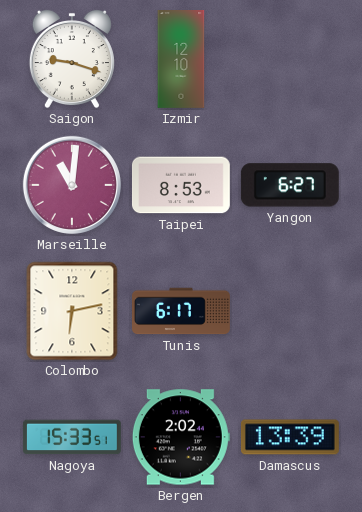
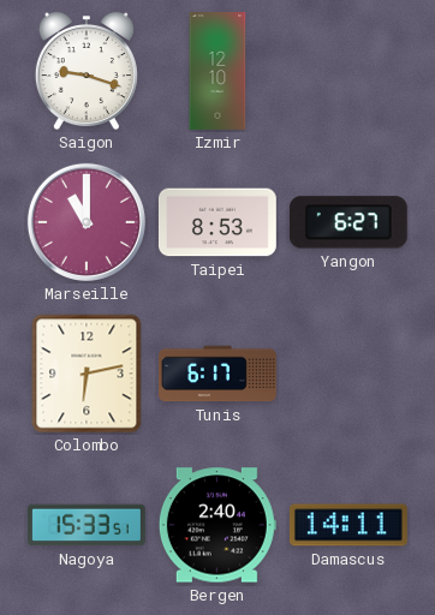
Marseille: 11:01 -> 11:00
Bergen: 2:02 -> 2:40
Damascus: 13:39 -> 14:11
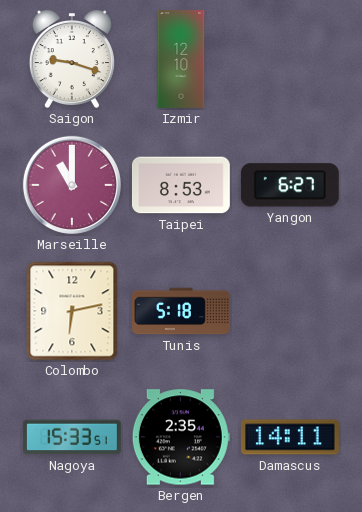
Tunis: 6:17 -> 5:18
Bergen: 2:40 -> 2:35
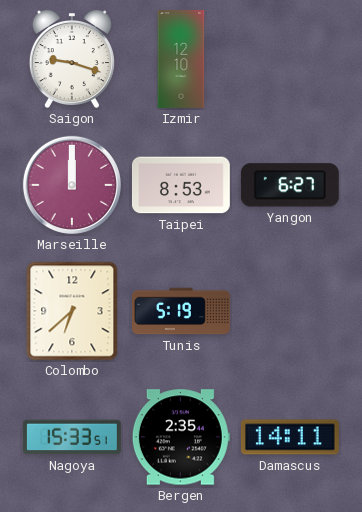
Marseille: 11:00 -> 12:00
Colombo: 6:13 -> 6:38
Tunis: 5:18 -> 5:19
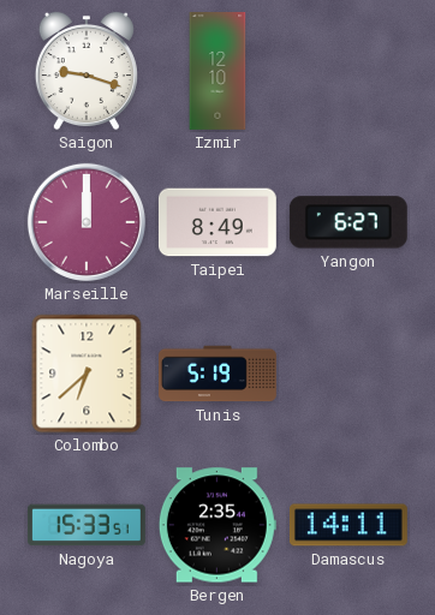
Taipei: 8:53 -> 8:49
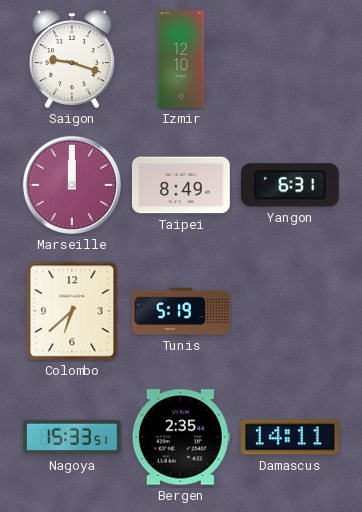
Yangon: 6:27 -> 6:31
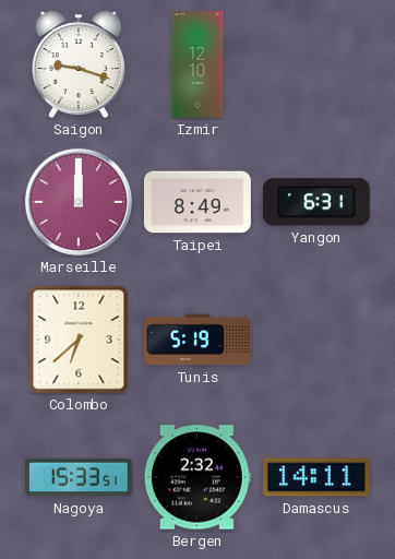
Bergen: 2:35 -> 2:32
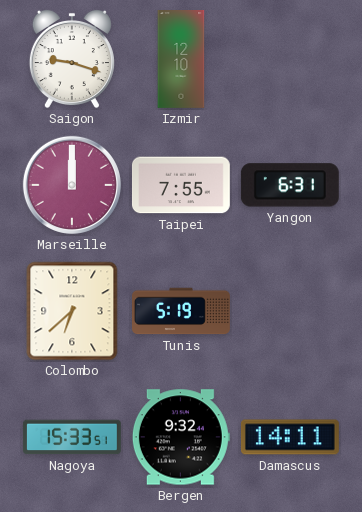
Taipei: 8:49 -> 7:55
Bergen: 2:32 -> 9:32
